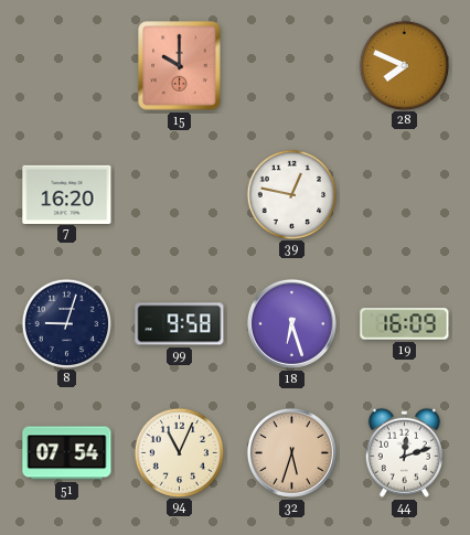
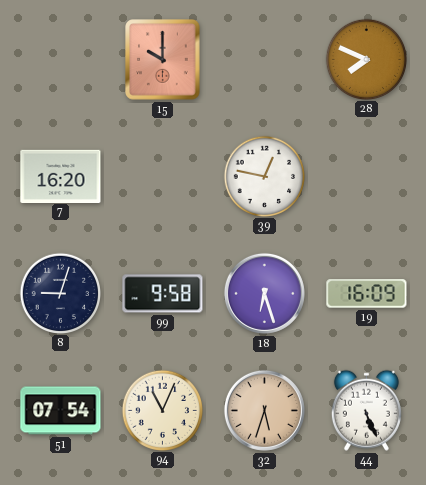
44: 12:12 -> 5:26
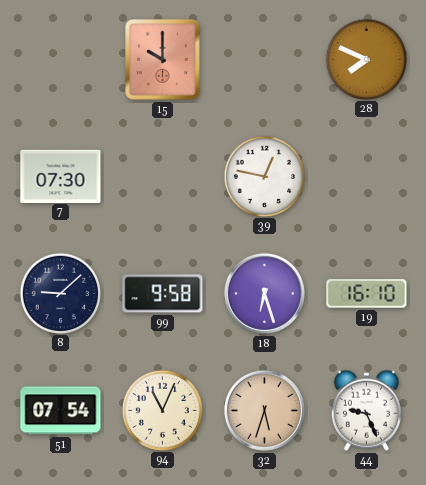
7: 16:20 -> 07:30
8: 9:03 -> 9:08
19: 16:09 -> 16:10
44: 5:26 -> 9:26
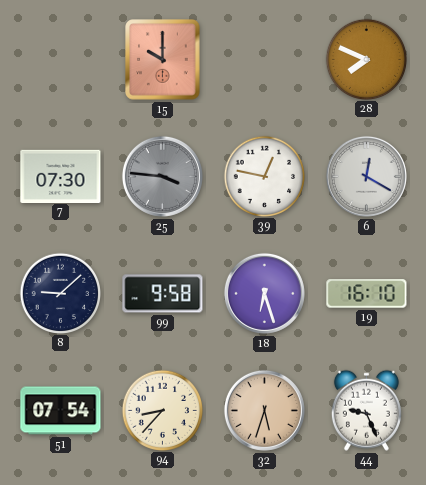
25: none -> 3:46
6: none -> 12:20
94: 11:04 -> 8:37
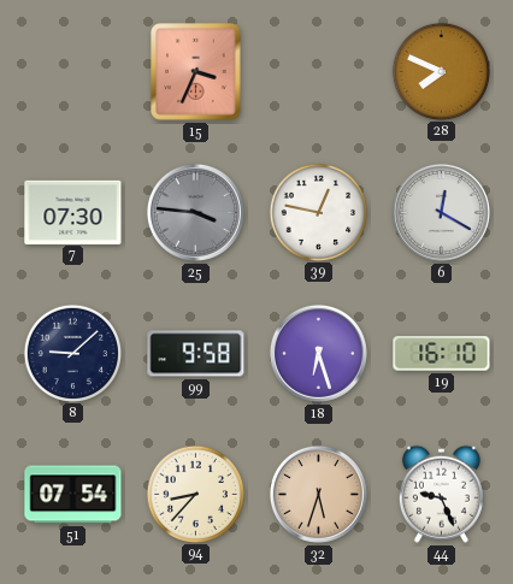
15: 10:00 -> 3:34
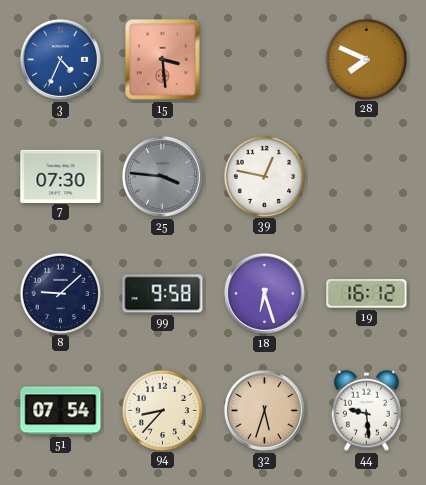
3: none -> 4:34
15: 3:34 -> 3:29
6: 12:20 -> none
19: 16:10 -> 16:12
44: 9:26 -> 9:29
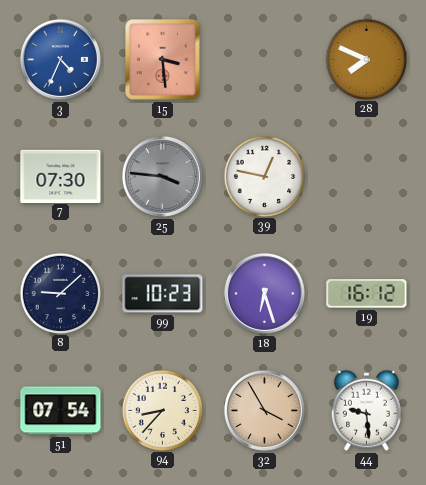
99: 9:58 -> 10:23
32: 5:33 -> 3:55
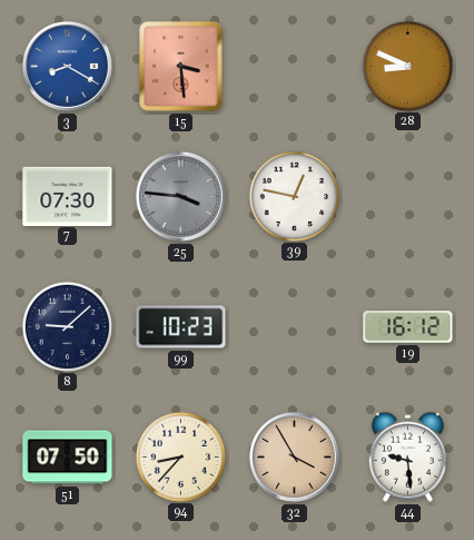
3: 4:34 -> 8:20
28: 7:49 -> 8:49
18: 6:27 -> none
51: 07:54 -> 07:50
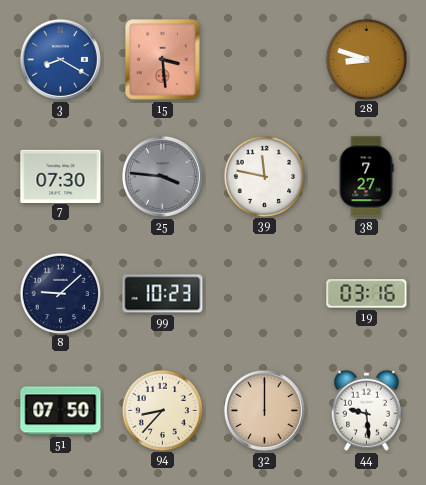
28: 8:49 -> 8:48
39: 12:47 -> 11:47
38: none -> 7:27
19: 16:12 -> 03:16
32: 3:55 -> 12:00
